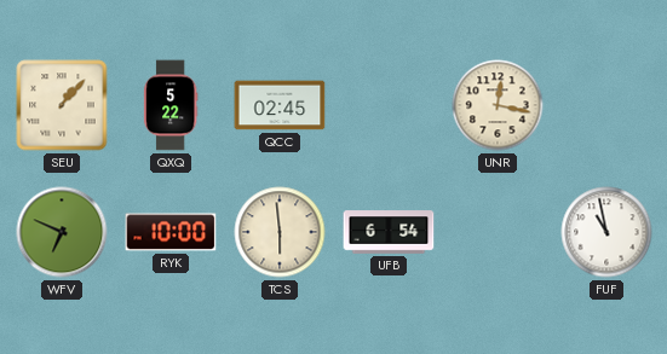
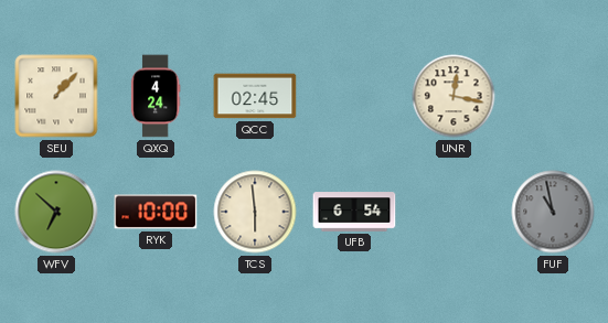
QXQ: 5:22 -> 4:24
WFV: 6:49 -> 6:52
FUF dial: white -> grey
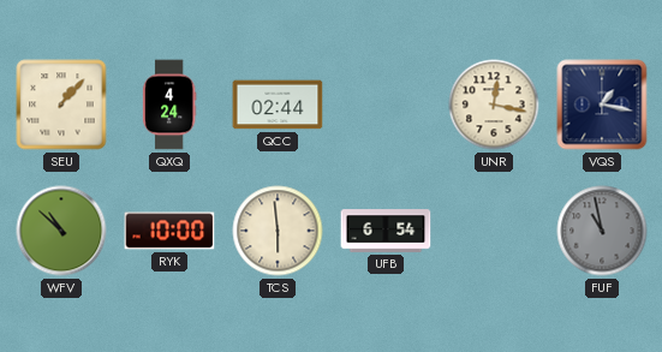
QCC: 02:45 -> 02:44
VQS: none -> 1:17
WFV: 6:52 -> 10:52
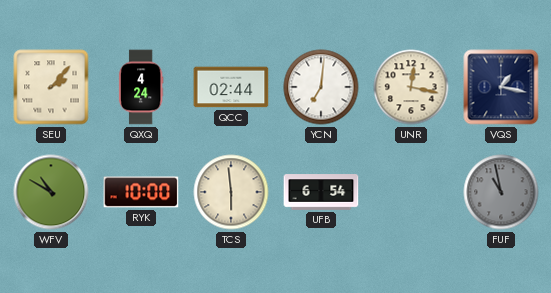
SEU: 1:07 -> 2:07
YCN: none -> 7:01
WFV: 10:52 -> 10:50
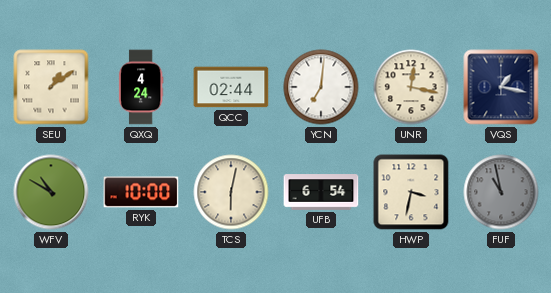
SEU: 2:07 -> 1:09
TCS: 5:59 -> 6:02
HWP: none -> 3:32
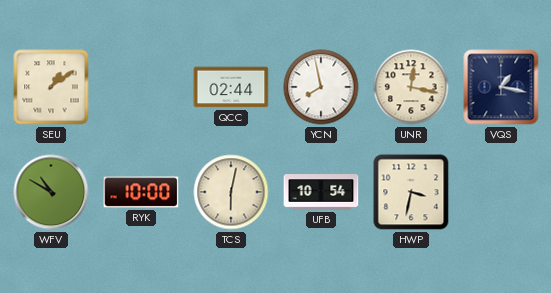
QXQ: 4:24 -> none
YCN: 7:01 -> 7:58
UFB: 6:54 -> 10:54
FUF: 10:58 -> none
